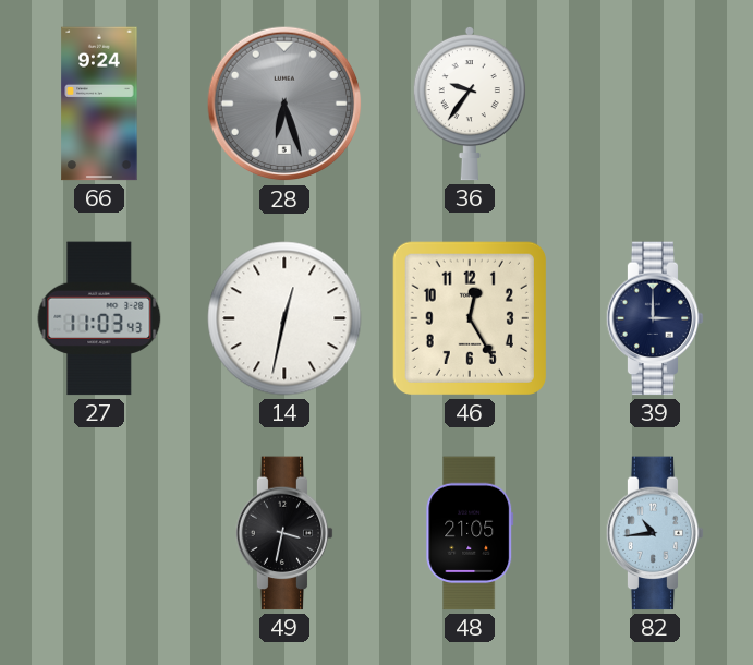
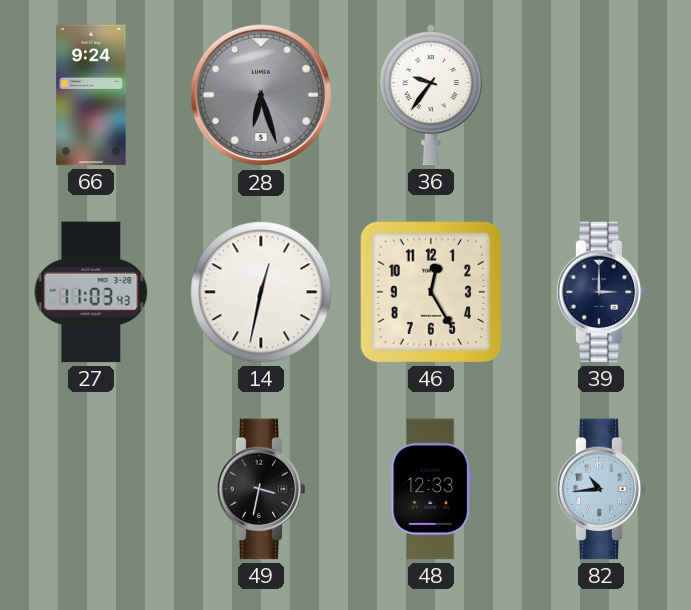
48: 21:05 -> 12:33
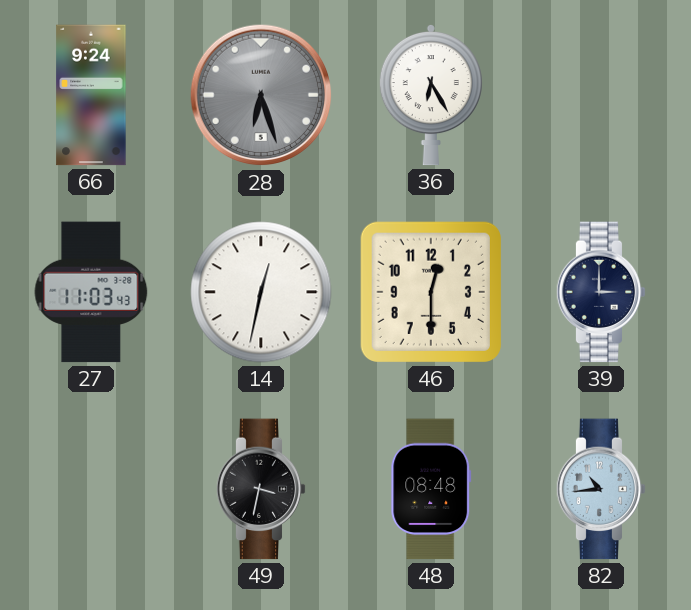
36: 9:36 -> 6:25
46: 12:25 -> 12:30
48: 12:33 -> 08:48
